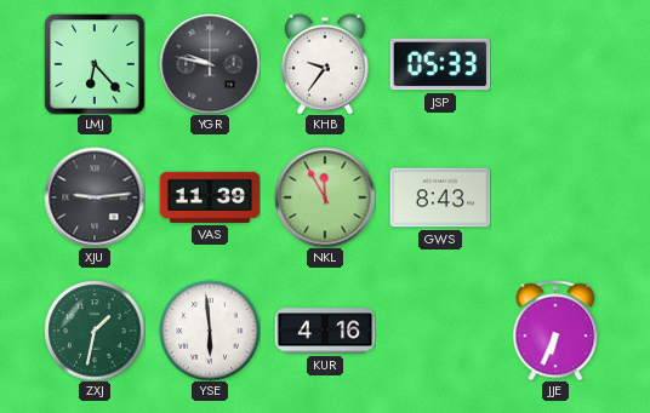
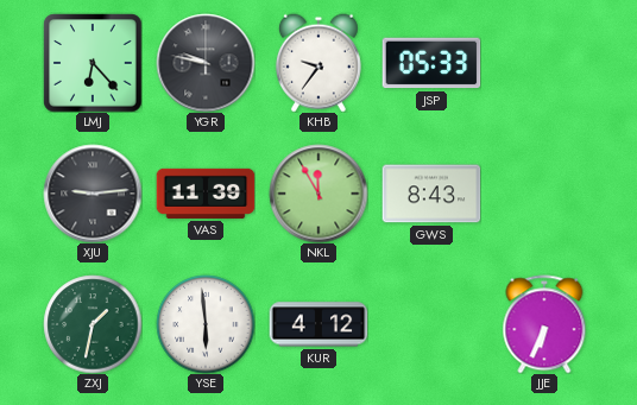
KUR: 4:16 -> 4:12
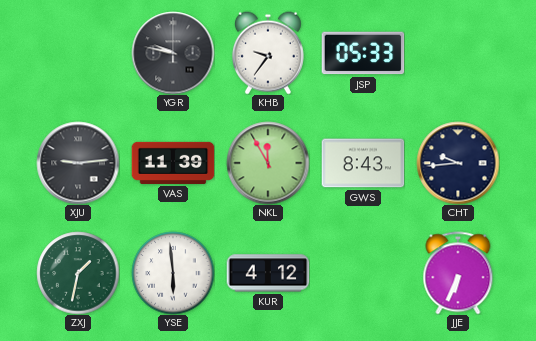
LMJ: 6:23 -> none
CHT: none -> 9:44
